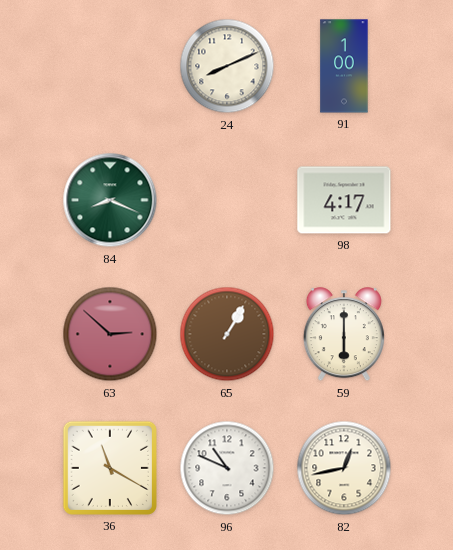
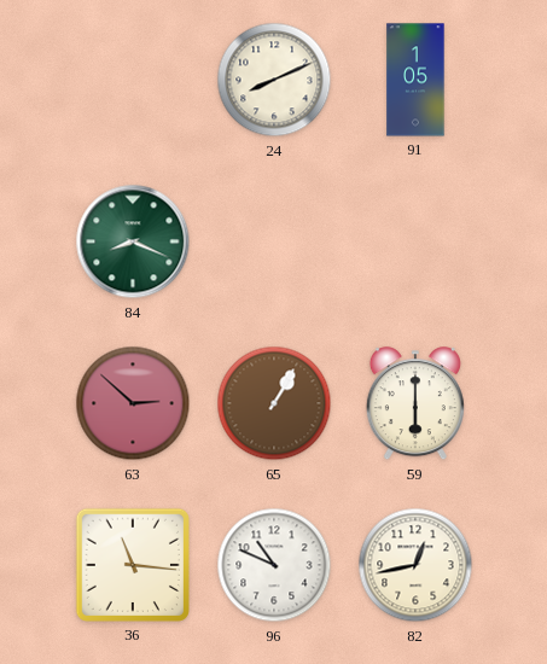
91: 1:00 -> 1:05
98: 4:17 -> none
36: 11:20 -> 11:16
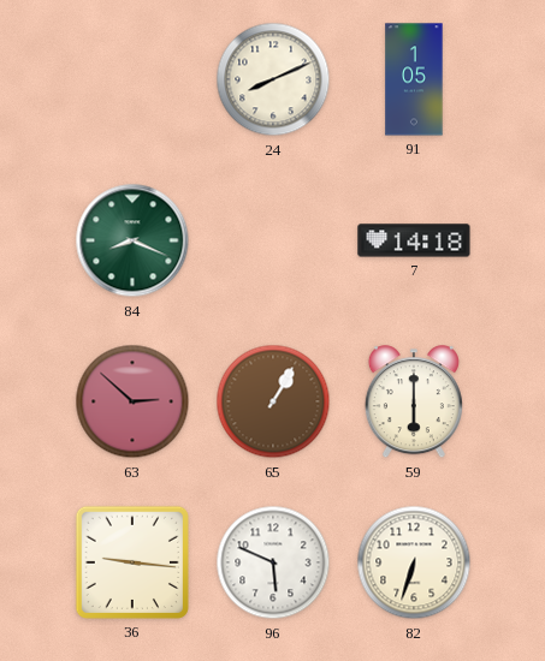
7: none -> 14:18
36: 11:16 -> 9:16
96: 10:49 -> 5:49
82: 12:43 -> 6:33
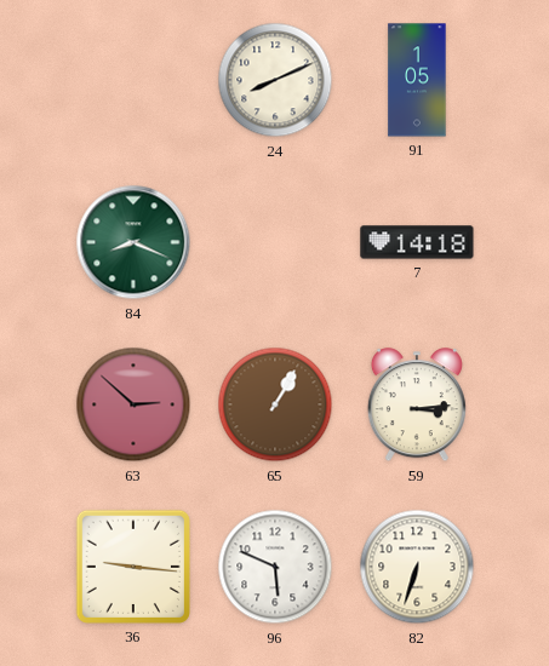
59: 6:00 -> 3:14
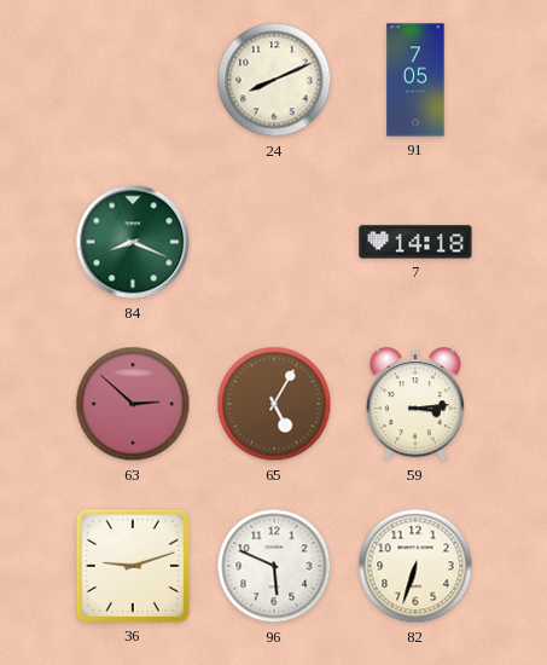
91: 1:05 -> 7:05
65: 1:05 -> 5:05
36: 9:16 -> 9:12
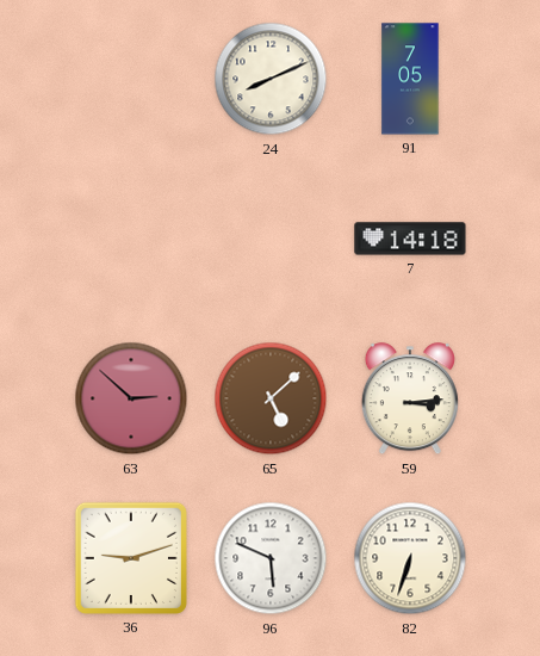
84: 8:19 -> none
65: 5:05 -> 5:08
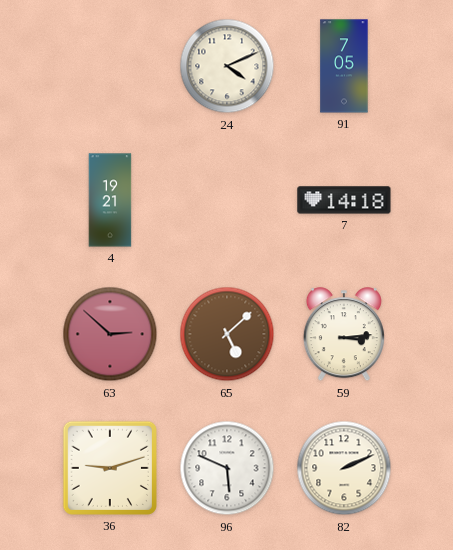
24: 8:11 -> 4:11
4: none -> 19:21
82: 6:33 -> 2:11
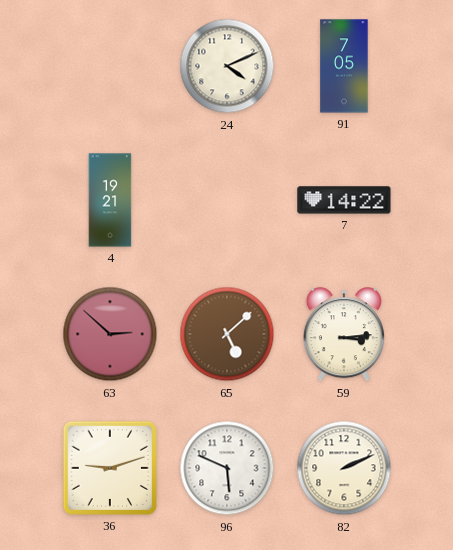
7: 14:18 -> 14:22
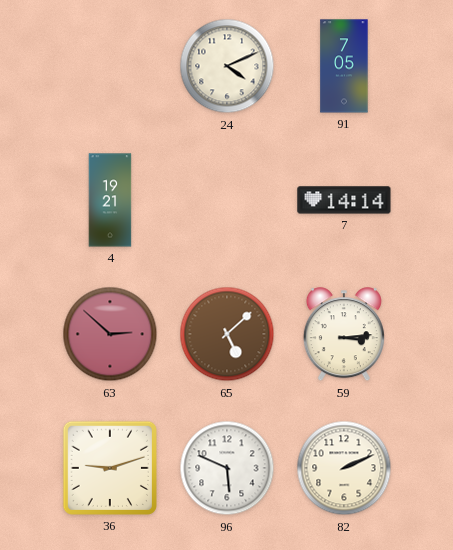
7: 14:22 -> 14:14
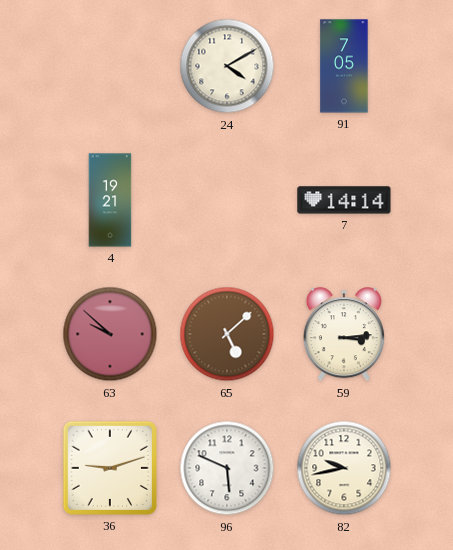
24: 4:11 -> 4:10
63: 2:52 -> 9:52
82: 2:11 -> 9:43
